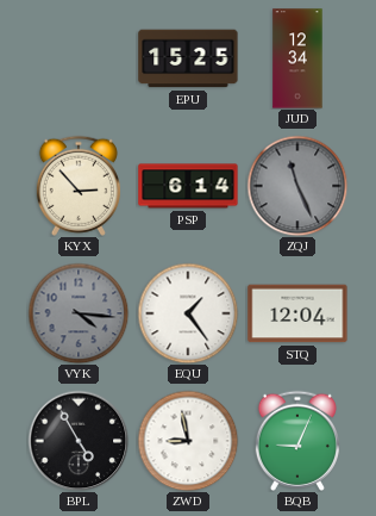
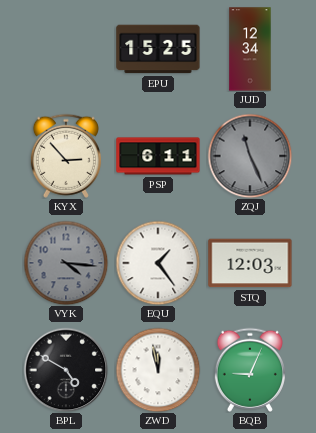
PSP: 6:14 -> 6:11
STQ: 12:04 -> 12:03
BPL: 4:55 -> 4:50
ZWD: 8:58 -> 11:58
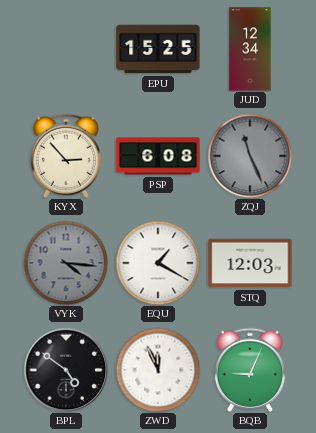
PSP: 6:11 -> 6:08
EQU: 1:24 -> 1:20
BPL: 4:50 -> 4:51
ZWD: 11:58 -> 11:56
